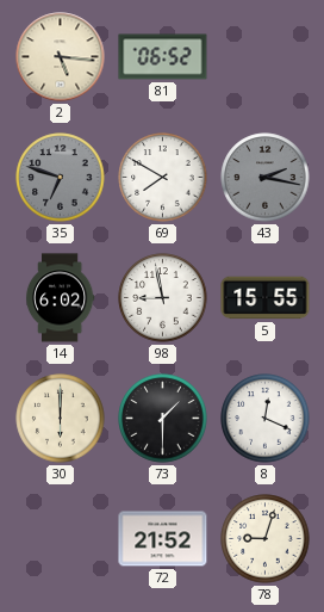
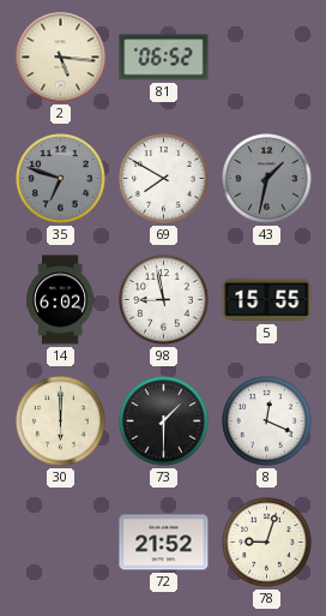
43: 2:17 -> 1:32
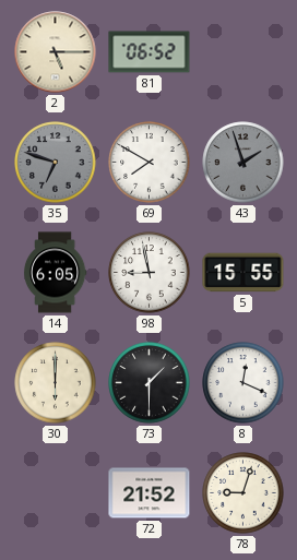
2: 5:16 -> 5:15
43: 1:32 -> 1:57
14: 6:02 -> 6:05
